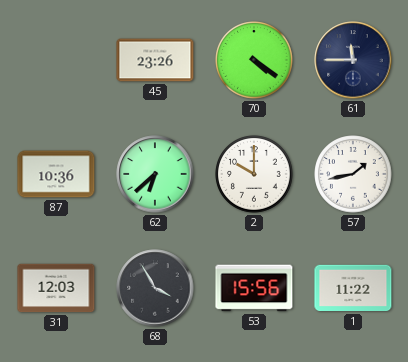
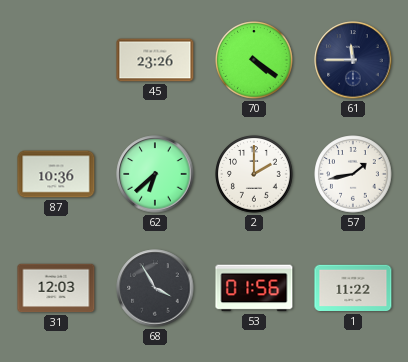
2: 10:00 -> 2:00
53: 15:56 -> 01:56
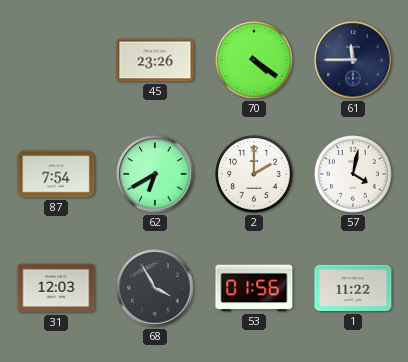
87: 10:36 -> 7:54
62: 6:38 -> 6:40
57: 1:43 -> 4:02
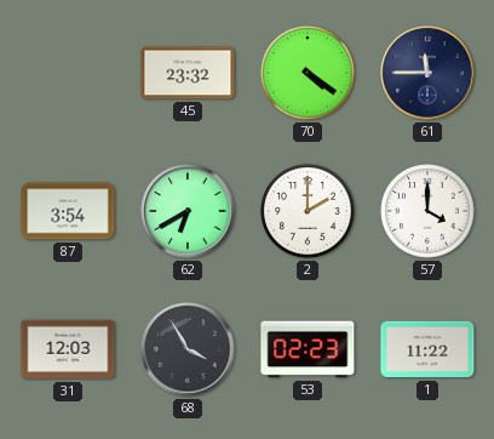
45: 23:26 -> 23:32
87: 7:54 -> 3:54
57: 4:02 -> 4:00
53: 01:56 -> 02:23
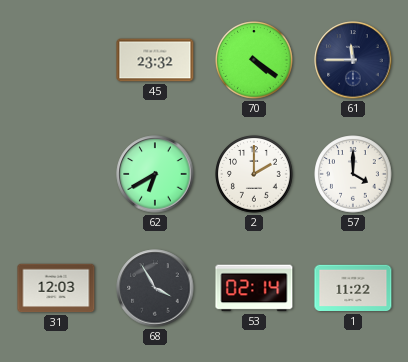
87: 3:54 -> none
53: 02:23 -> 02:14
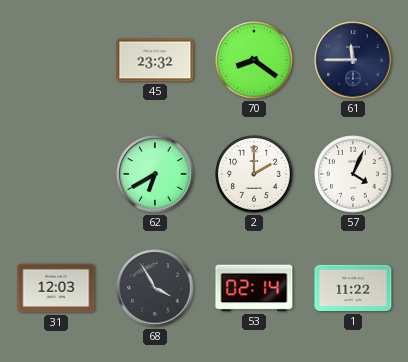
70: 4:21 -> 8:21
57: 4:00 -> 4:04
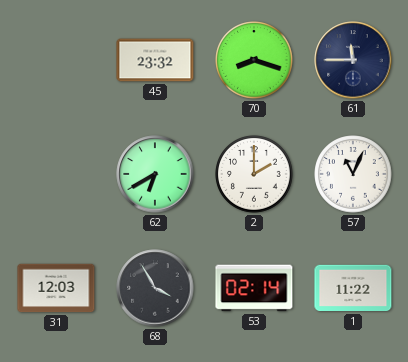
70: 8:21 -> 8:18
57: 4:04 -> 11:04
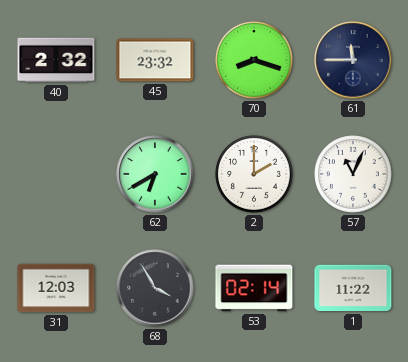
40: none -> 2:32
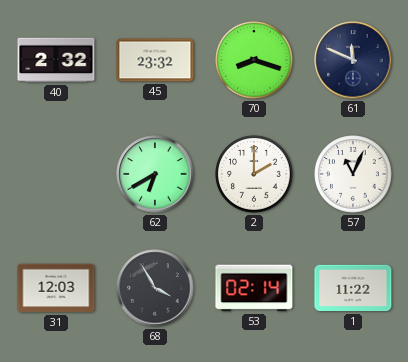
61: 11:45 -> 11:49
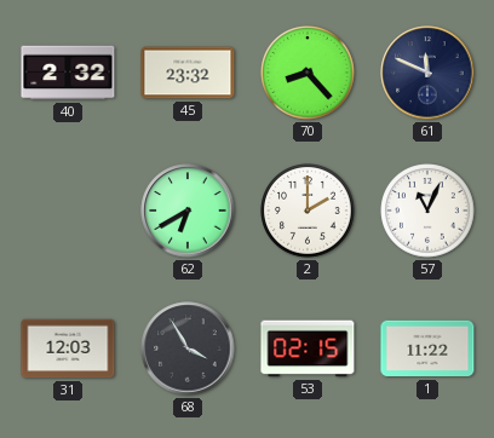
70: 8:18 -> 8:23
53: 02:14 -> 02:15
